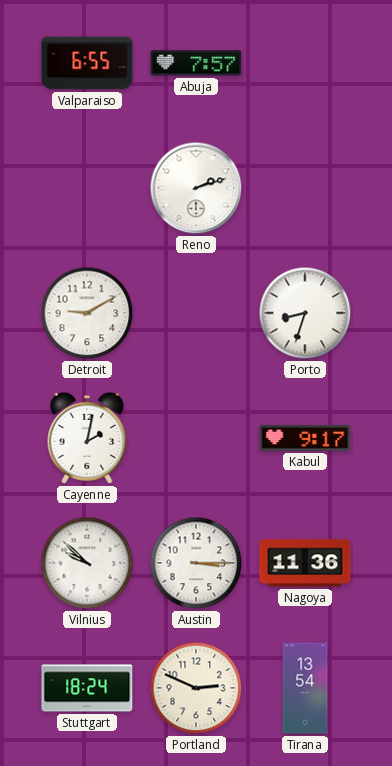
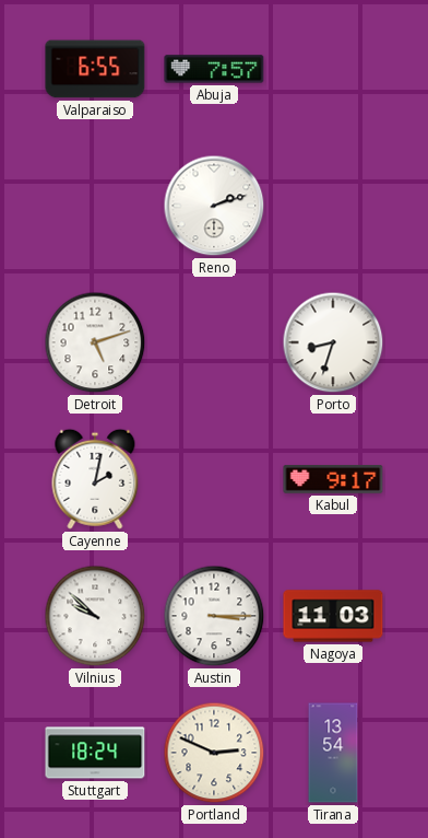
Detroit: 9:10 -> 5:12
Nagoya: 11:36 -> 11:03
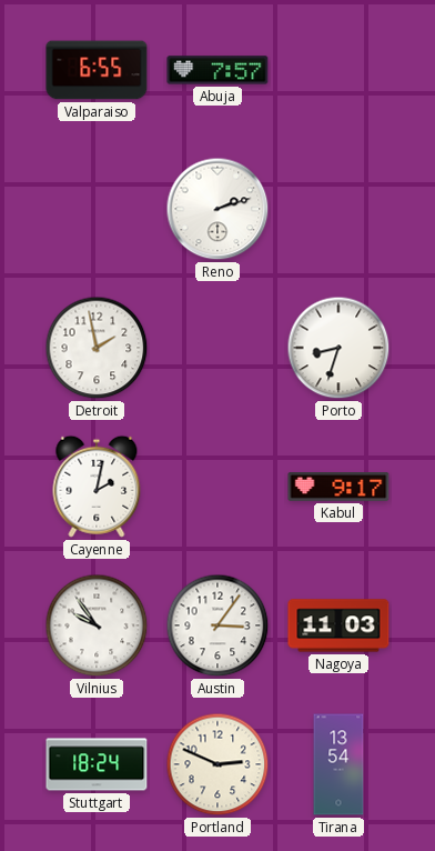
Detroit: 5:12 -> 1:58
Vilnius: 9:52 -> 9:54
Austin: 3:15 -> 3:06
